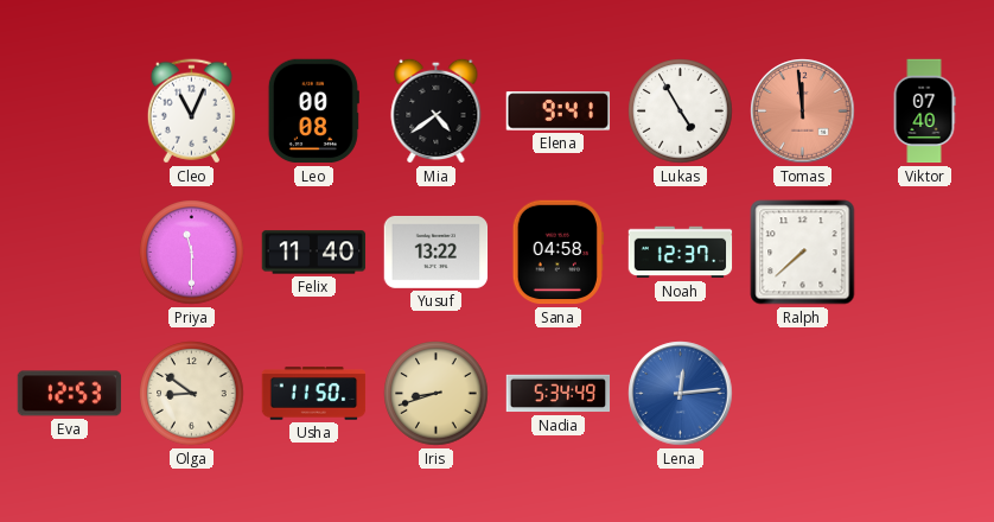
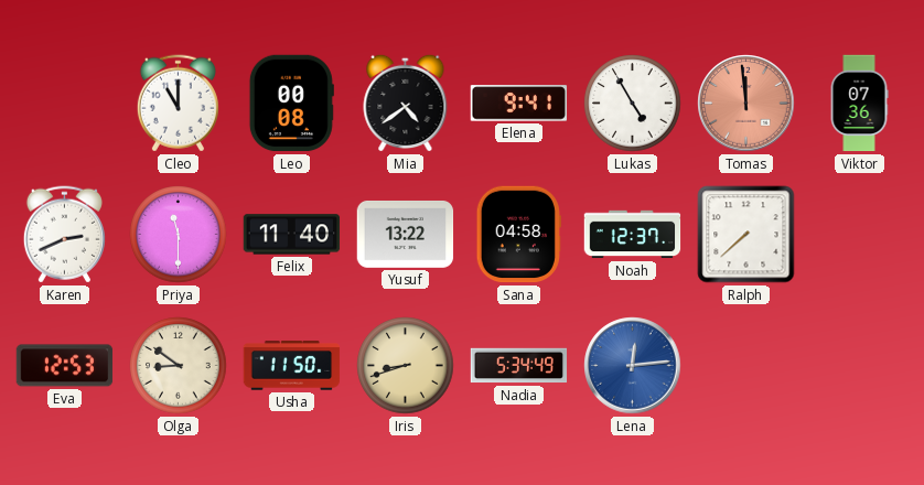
Cleo: 11:04 -> 11:00
Viktor: 07:40 -> 07:36
Karen: none -> 2:41
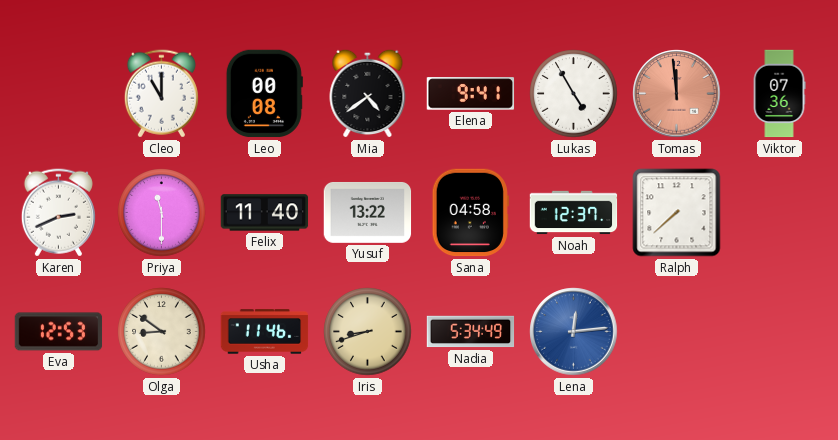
Usha: 11:50 -> 11:46
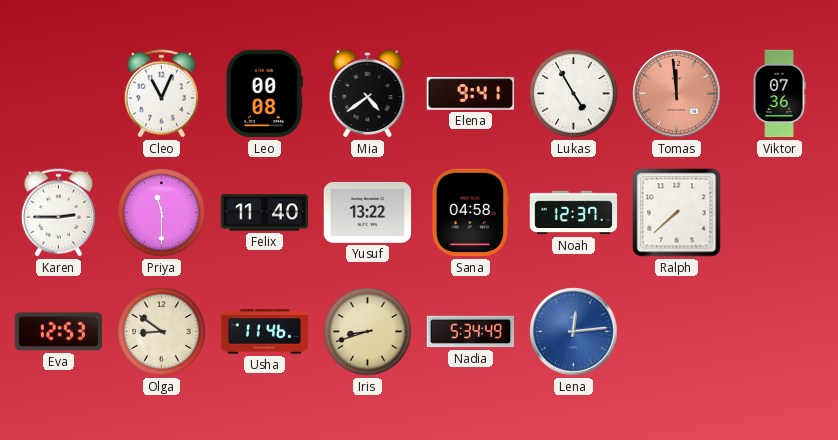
Cleo: 11:00 -> 11:04
Karen: 2:41 -> 2:45
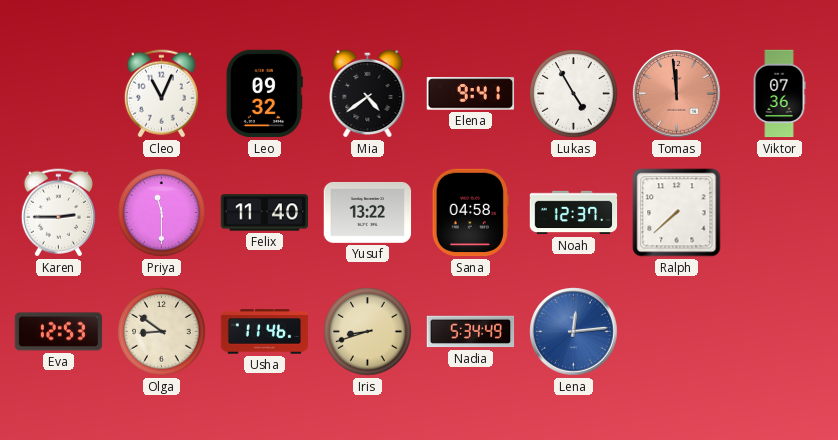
Leo: 00:08 -> 09:32
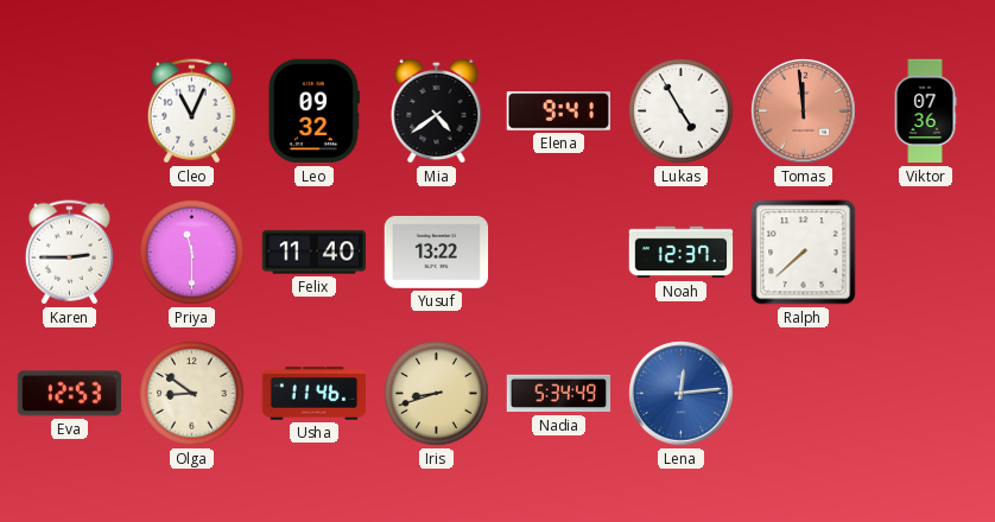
Sana: 04:58 -> none
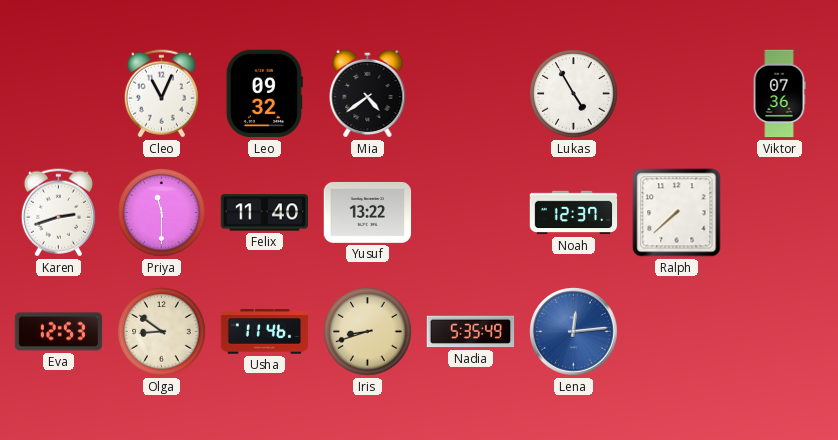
Elena: 9:41 -> none
Tomas: 11:59 -> none
Karen: 2:45 -> 2:42
Nadia: 5:34 -> 5:35
